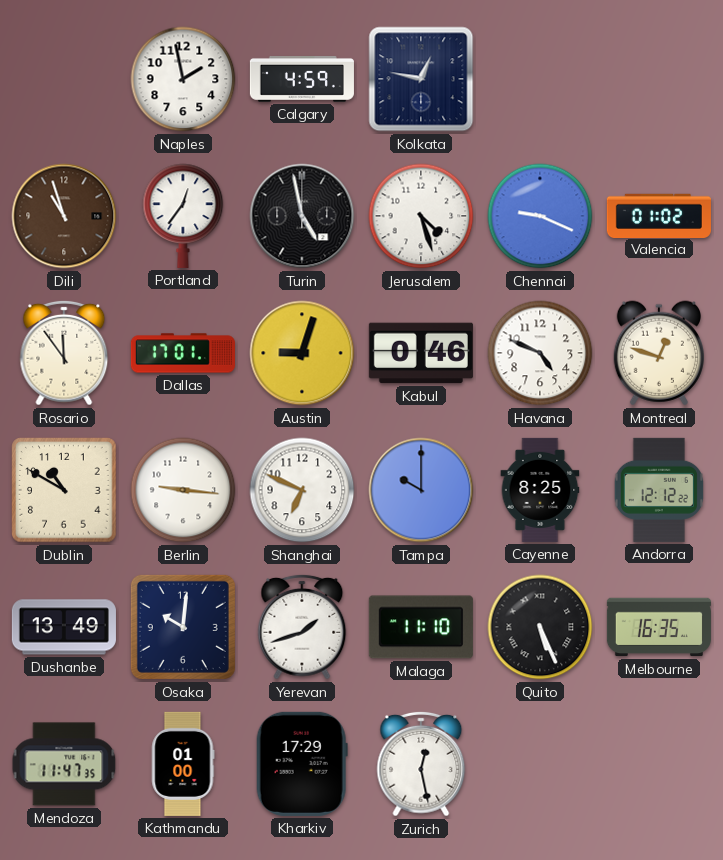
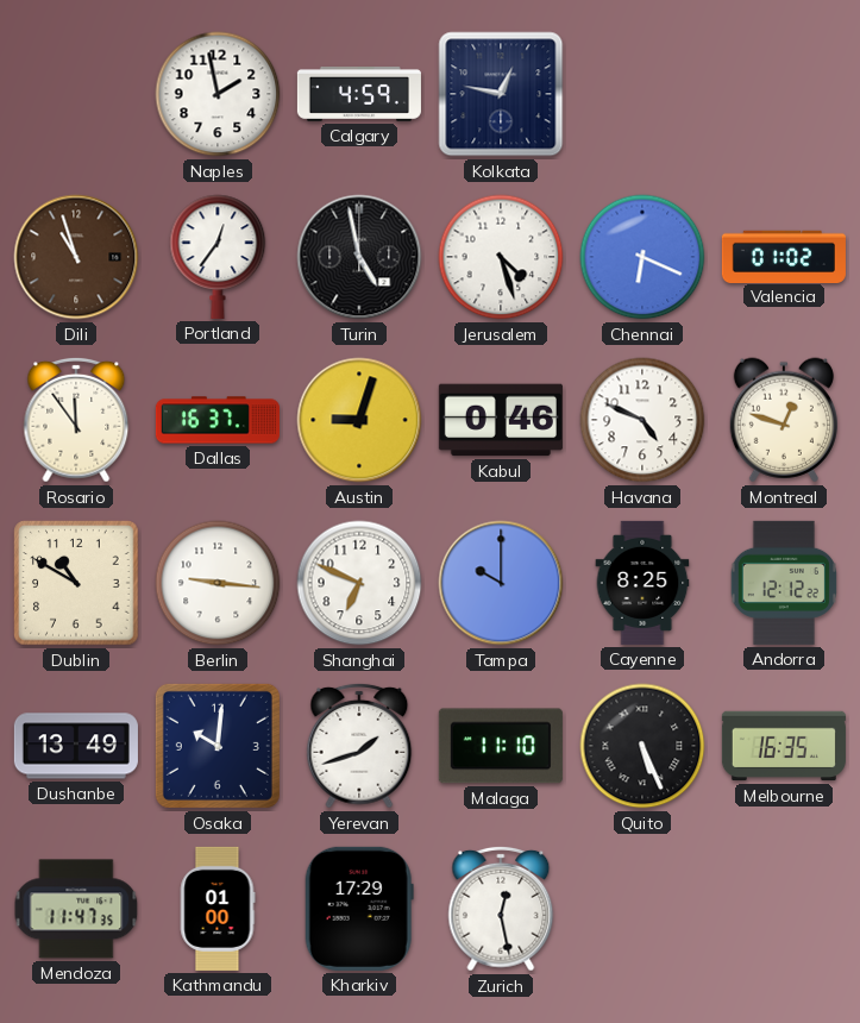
Chennai: 9:19 -> 6:19
Dallas: 17:01 -> 16:37
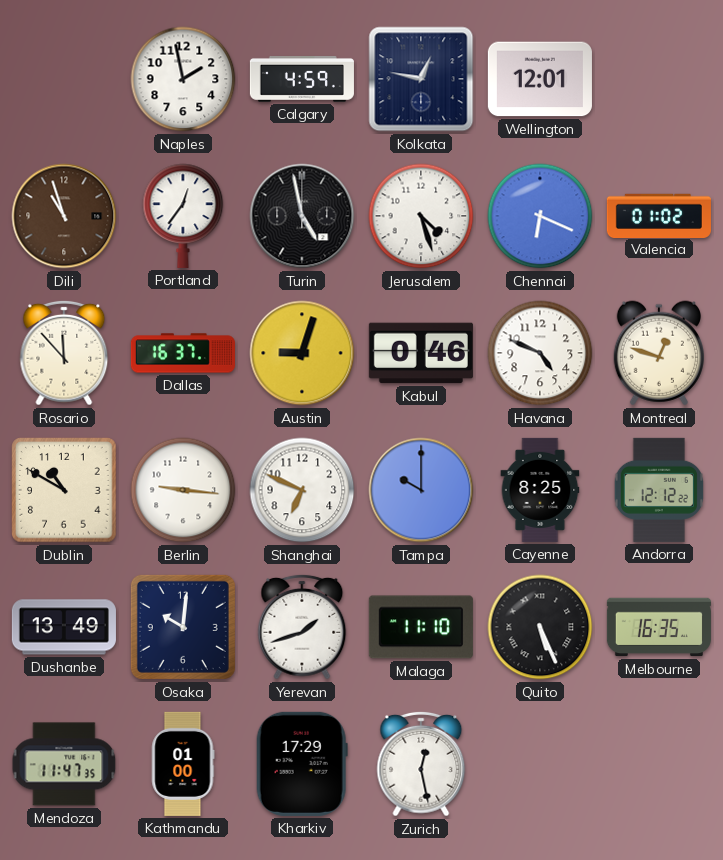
Wellington: none -> 12:01
Rosario: 11:54 -> 11:53
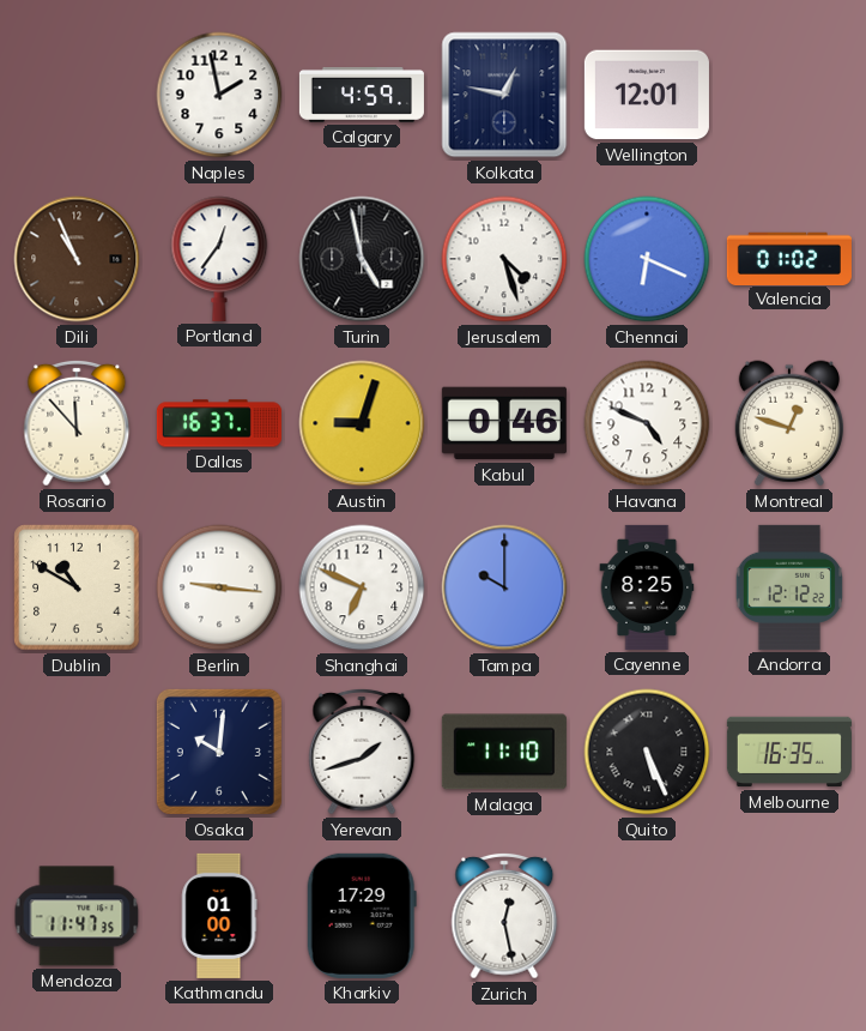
Dili: 10:57 -> 10:56
Dushanbe: 13:49 -> none
